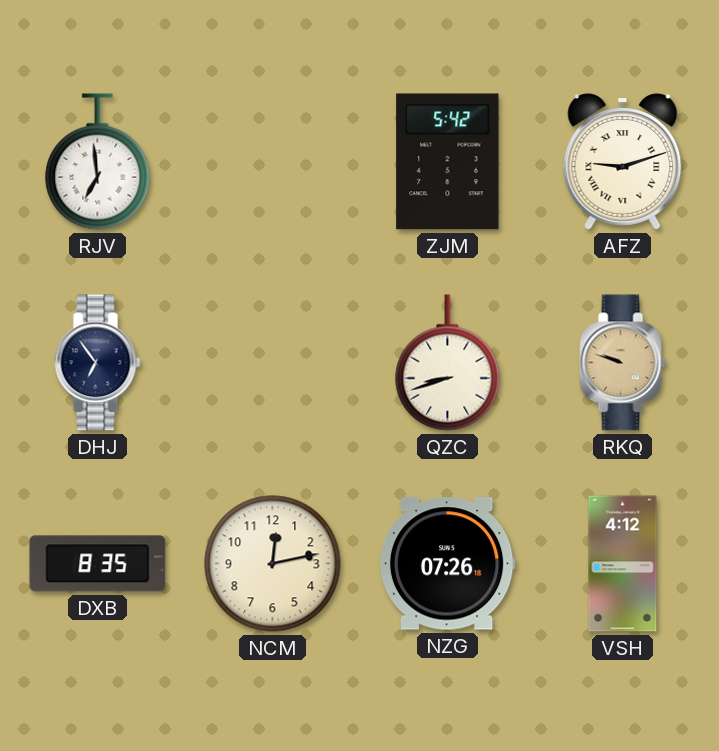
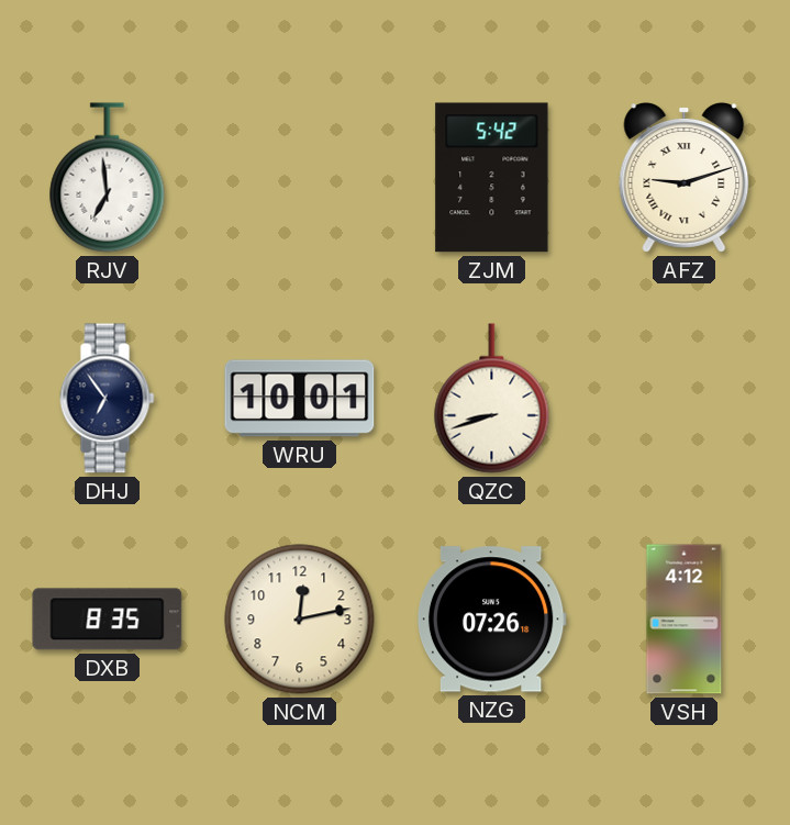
WRU: none -> 10:01
RKQ: 9:48 -> none
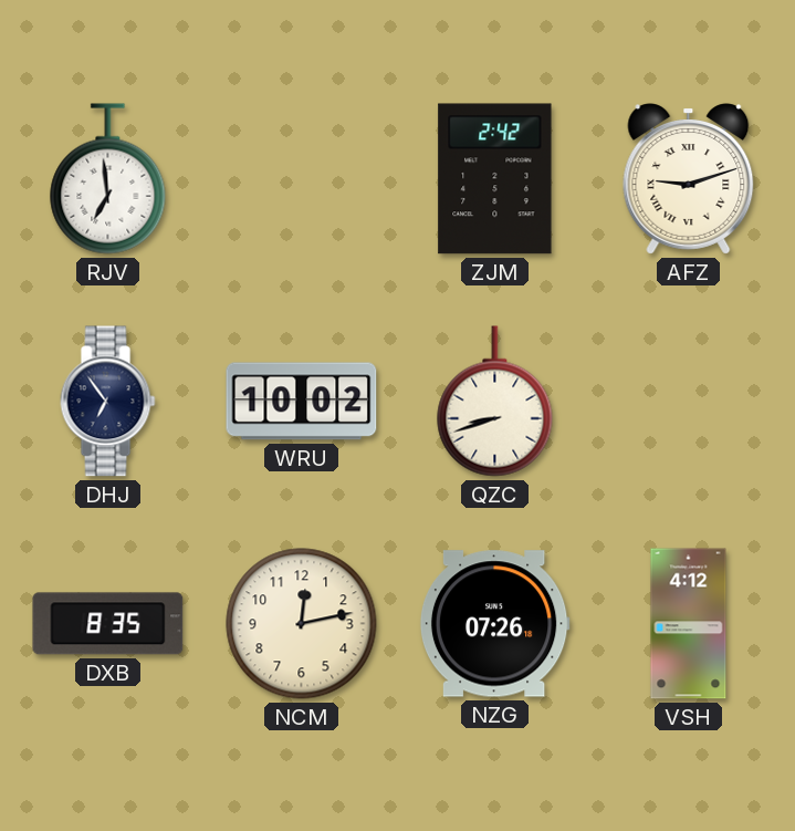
ZJM: 5:42 -> 2:42
WRU: 10:01 -> 10:02
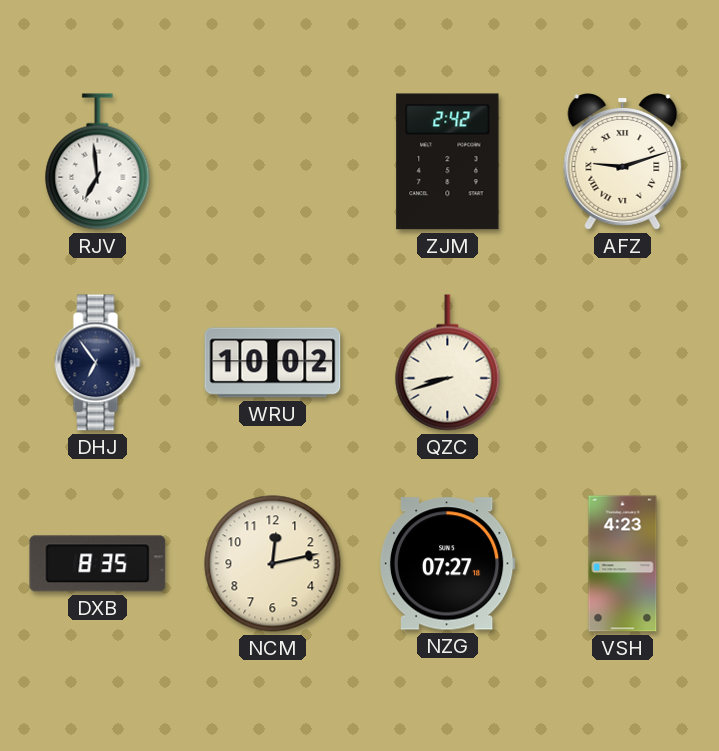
NZG: 07:26 -> 07:27
VSH: 4:12 -> 4:23
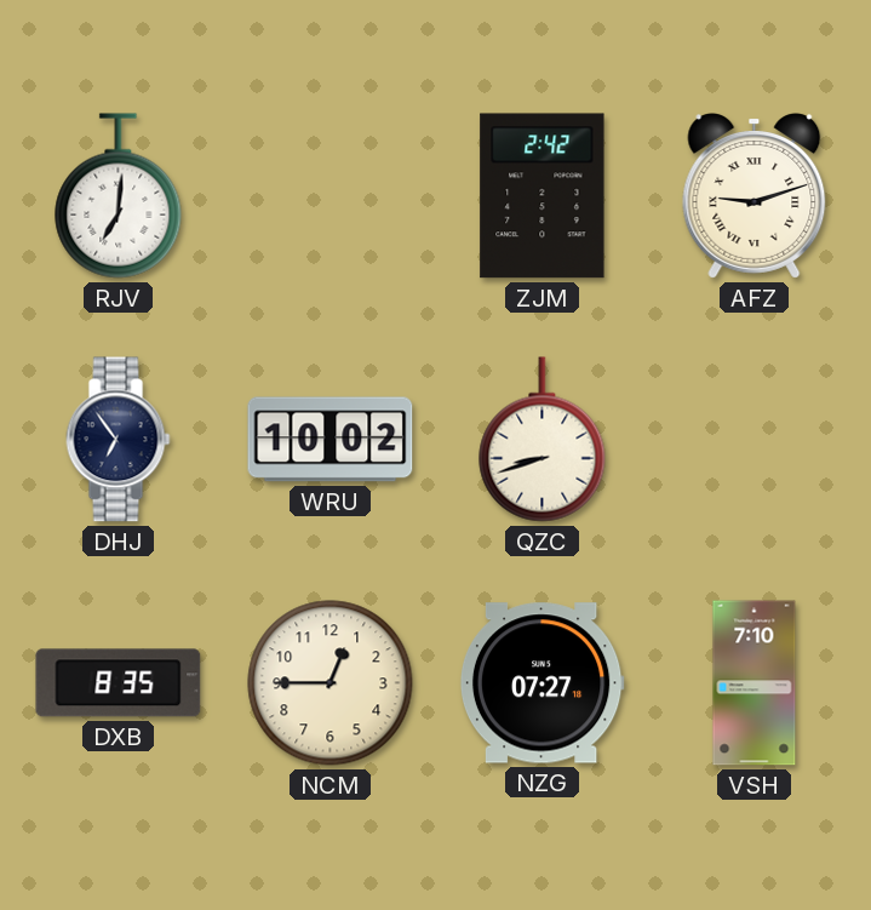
RJV: 6:59 -> 7:01
NCM: 12:13 -> 12:45
VSH: 4:23 -> 7:10
